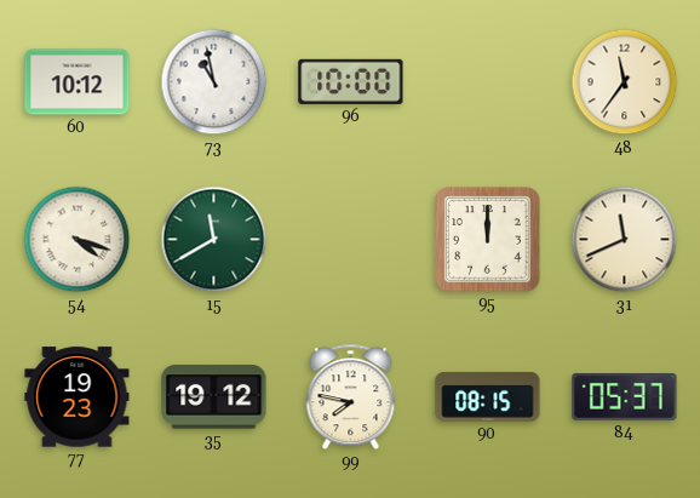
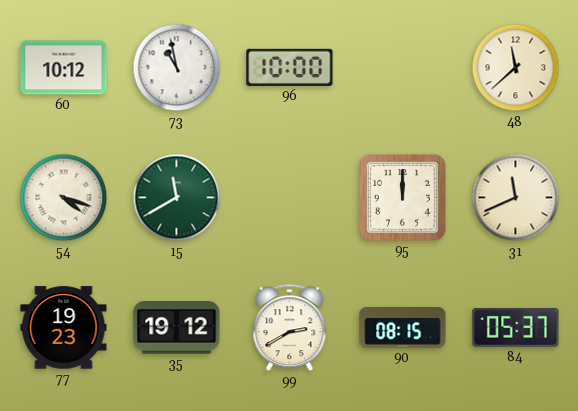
48: 11:36 -> 11:38
99: 7:47 -> 2:40
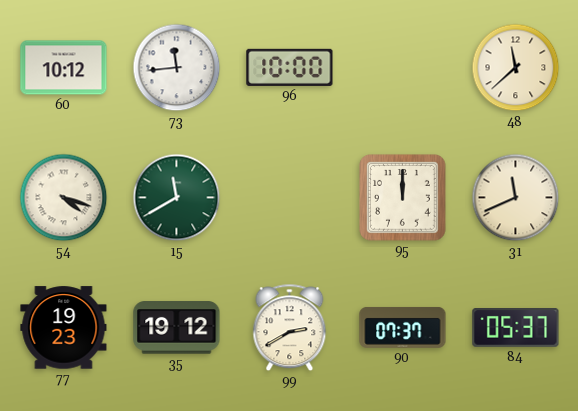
73: 10:58 -> 11:44
90: 08:15 -> 07:37
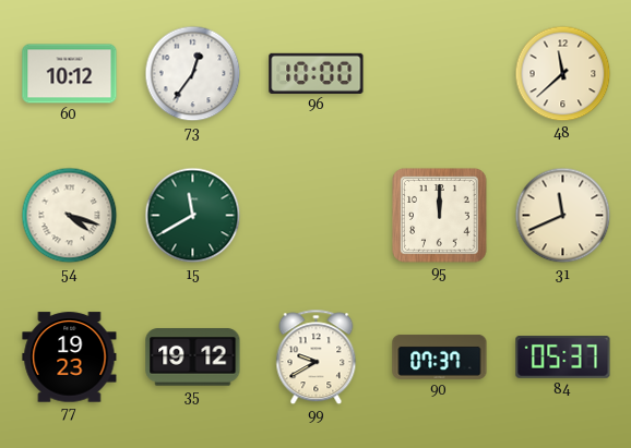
73: 11:44 -> 12:36
99: 2:40 -> 9:40
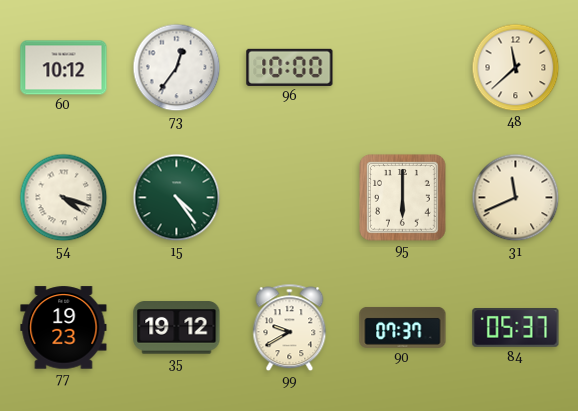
15: 11:40 -> 4:24
95: 12:00 -> 6:00
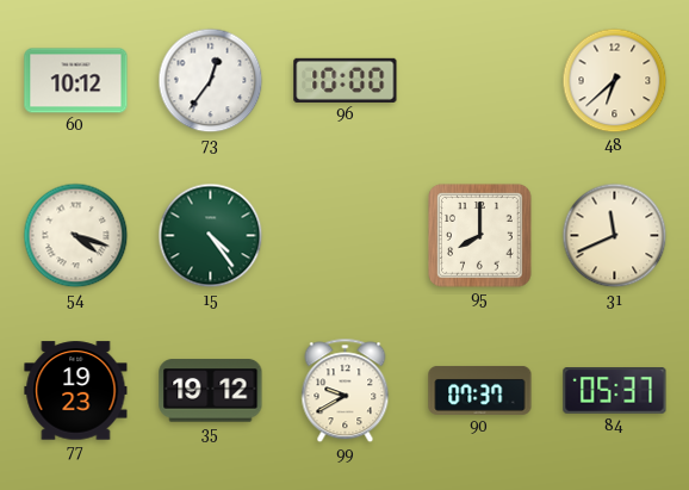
48: 11:38 -> 6:38
95: 6:00 -> 8:00
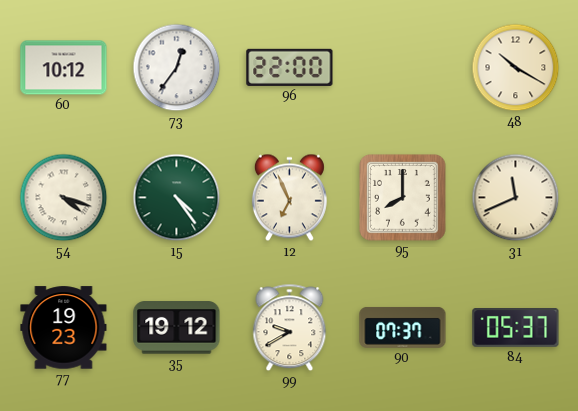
96: 10:00 -> 22:00
48: 6:38 -> 10:20
12: none -> 6:56
